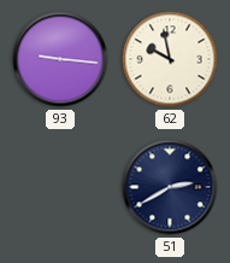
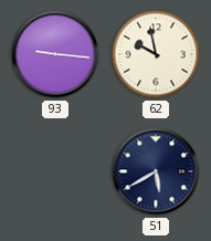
51: 2:40 -> 5:40
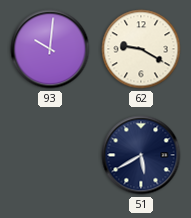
93: 9:16 -> 10:01
62: 9:58 -> 9:20
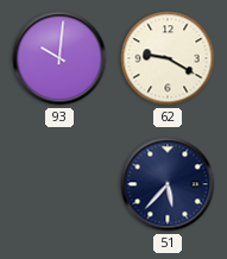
51: 5:40 -> 5:37
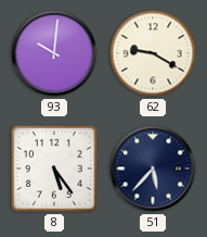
8: none -> 5:24
